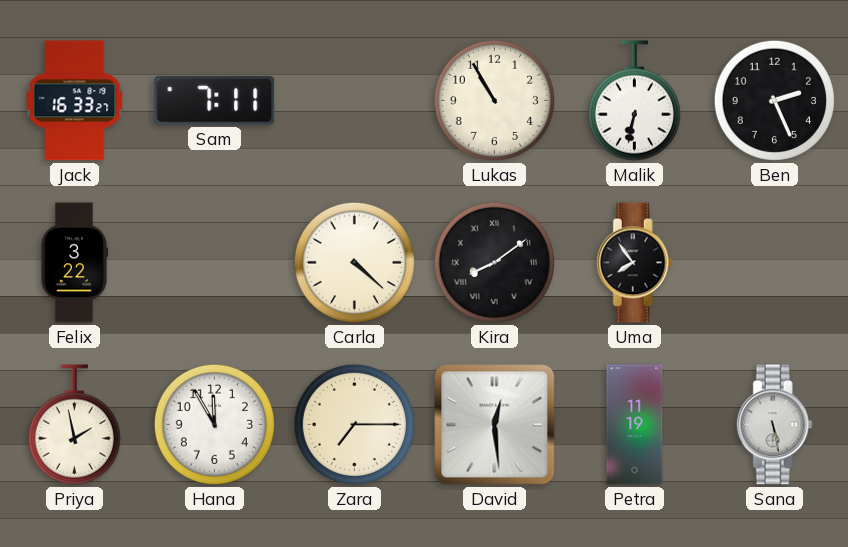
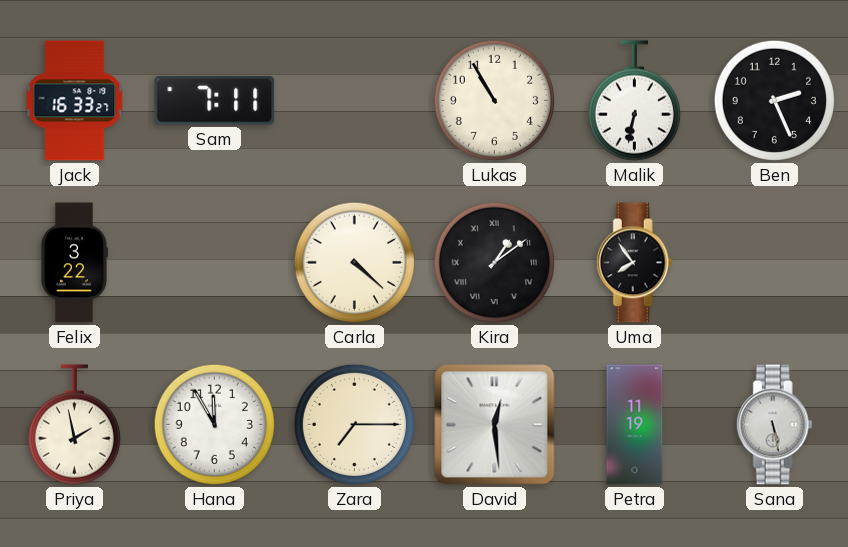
Kira: 8:09 -> 1:09
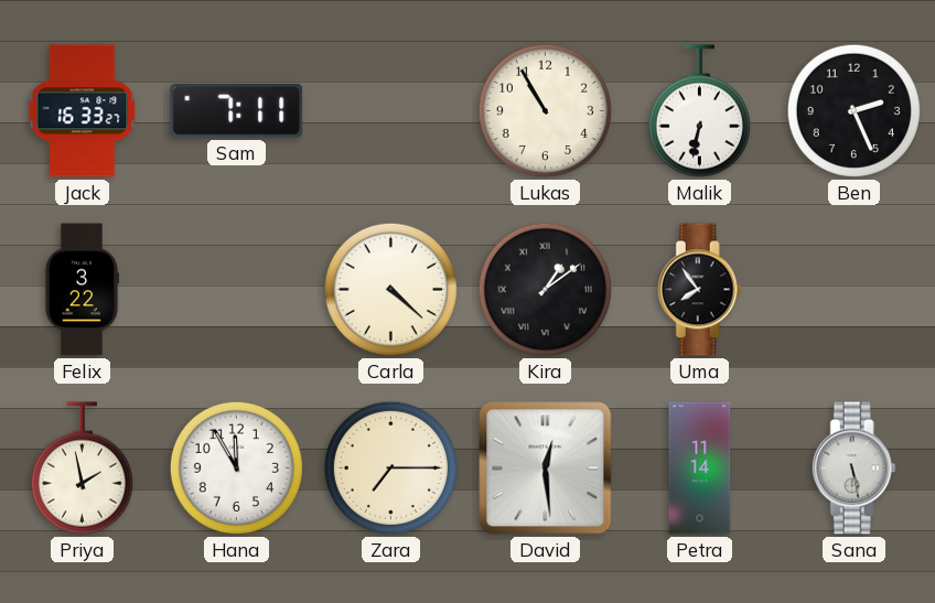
Petra: 11:19 -> 11:14
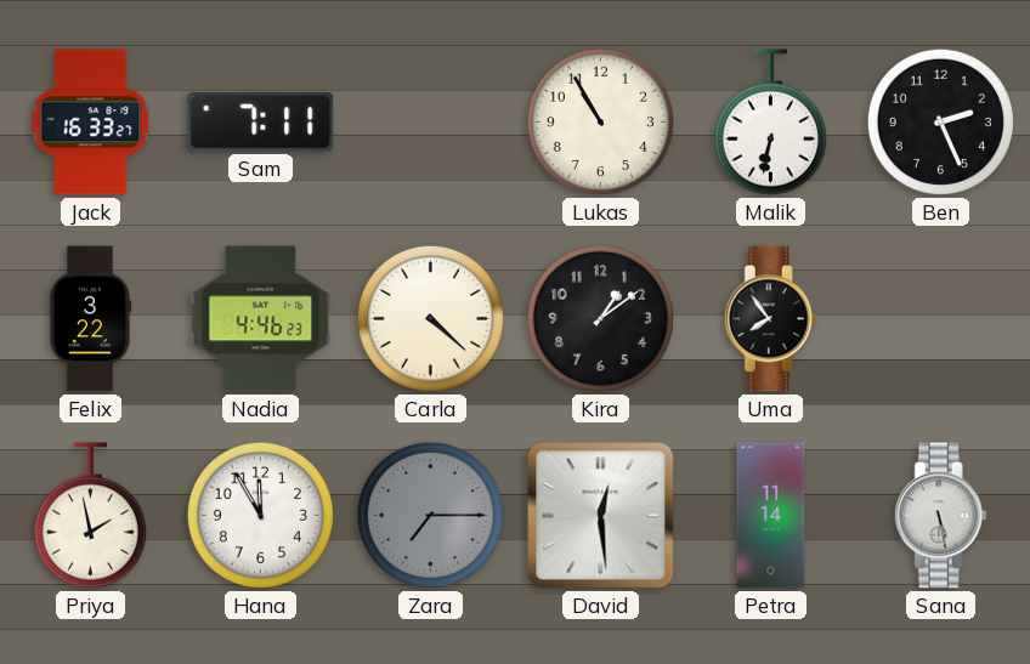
Nadia: none -> 4:46
Kira numerals: Roman -> Arabic
Zara dial: cream -> grey
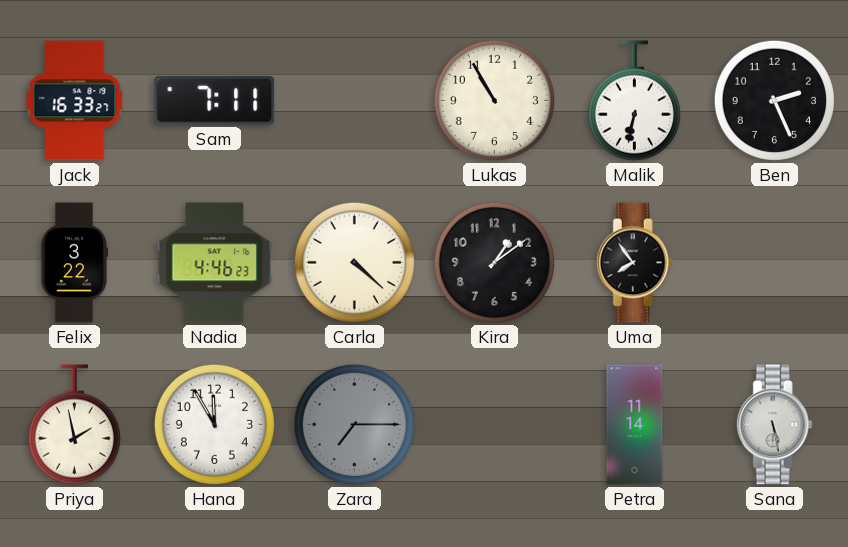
David: 12:29 -> none
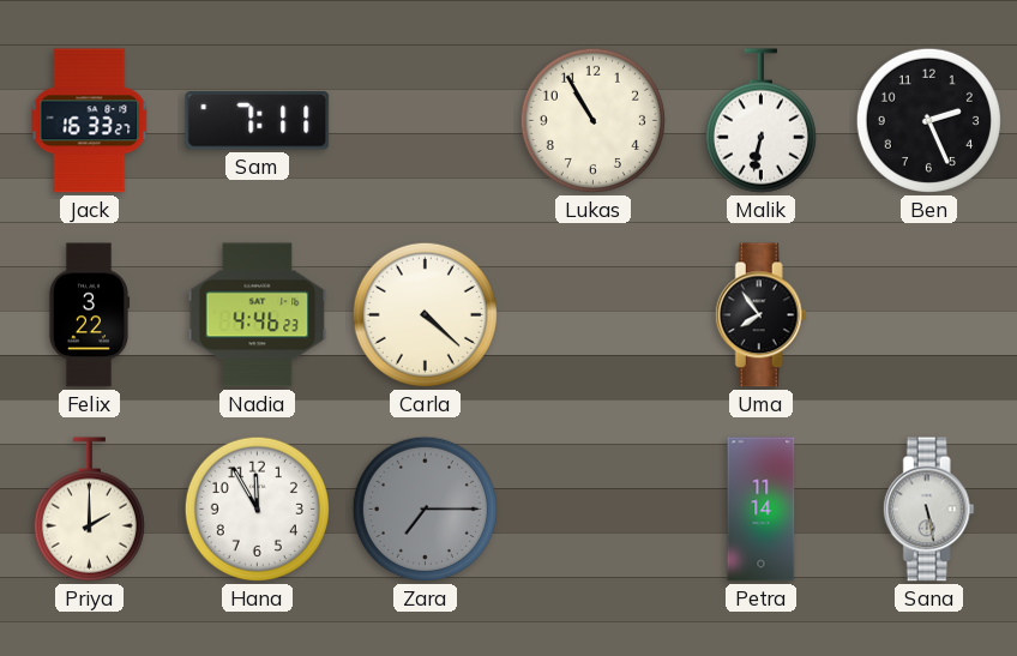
Kira: 1:09 -> none
Priya: 1:58 -> 2:00
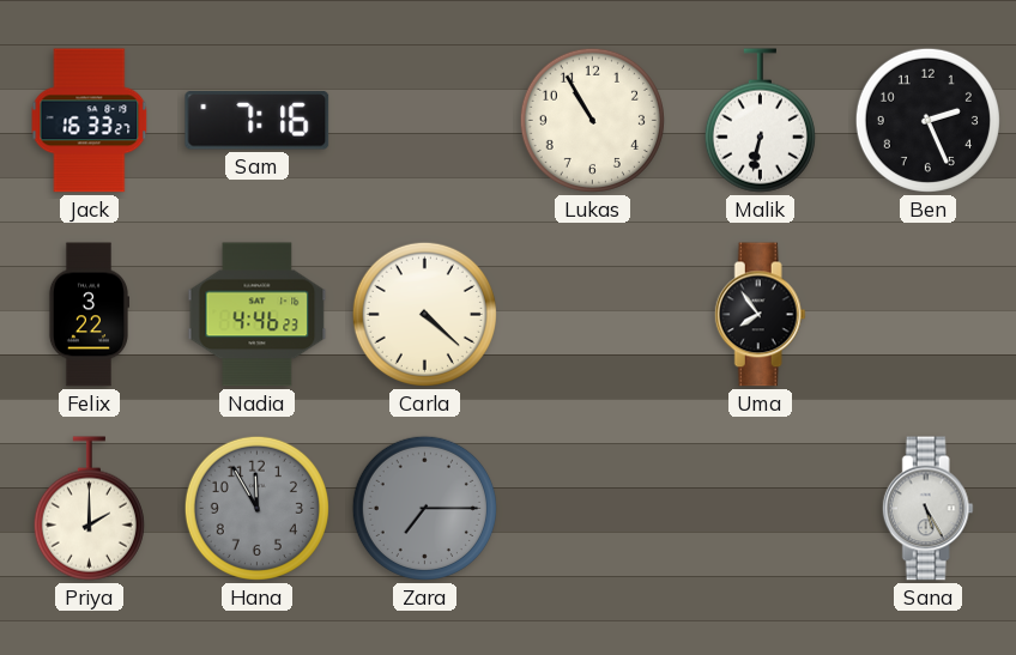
Sam: 7:11 -> 7:16
Hana dial: white -> grey
Petra: 11:14 -> none
Sana: 5:28 -> 5:25
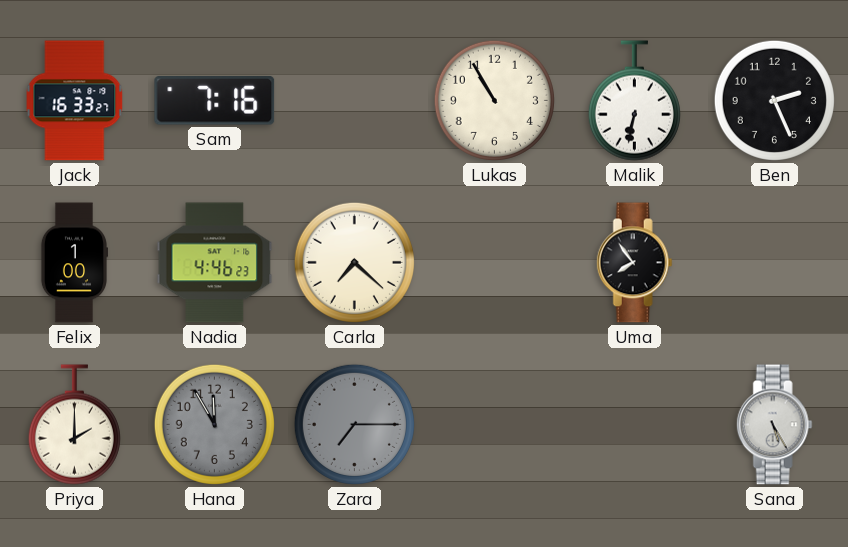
Felix: 3:22 -> 1:00
Carla: 4:22 -> 7:22
